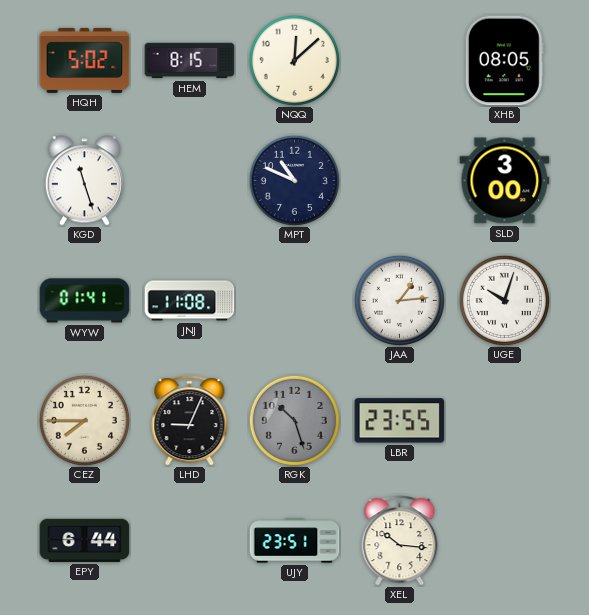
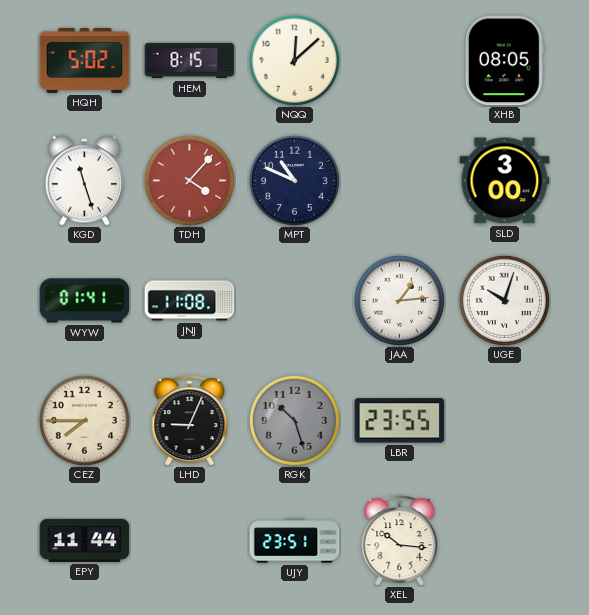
TDH: none -> 4:07
EPY: 6:44 -> 11:44
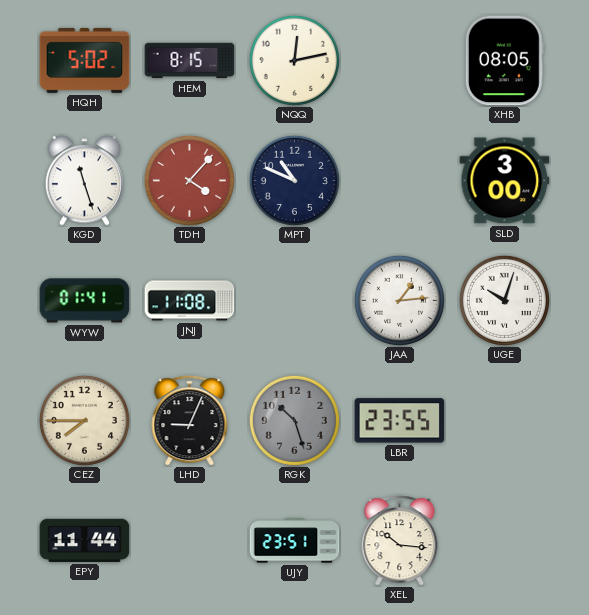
NQQ: 12:08 -> 12:13
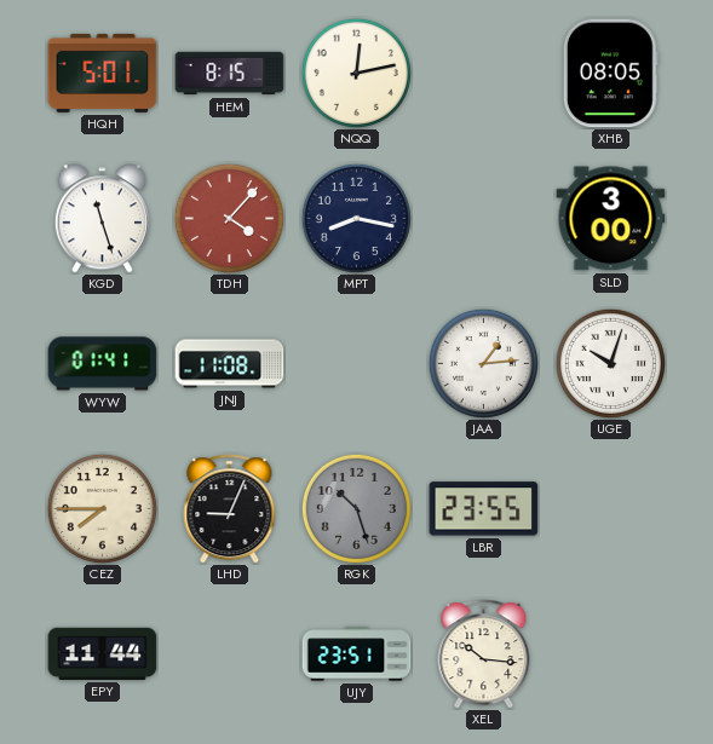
HQH: 5:02 -> 5:01
MPT: 10:49 -> 8:17
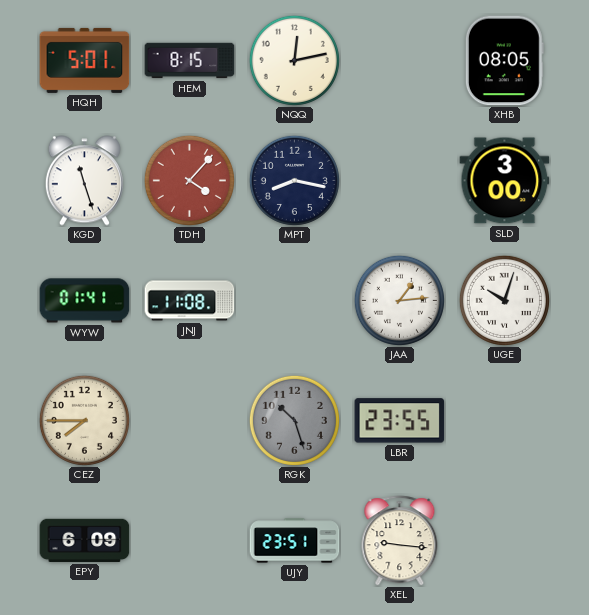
LHD: 9:04 -> none
EPY: 11:44 -> 6:09
XEL: 10:16 -> 9:16
